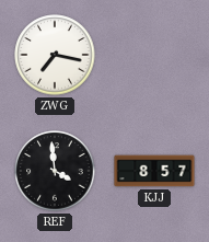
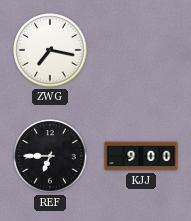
REF: 3:59 -> 6:45
KJJ: 8:57 -> 9:00
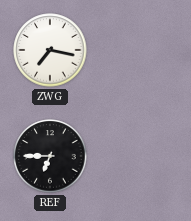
KJJ: 9:00 -> none
